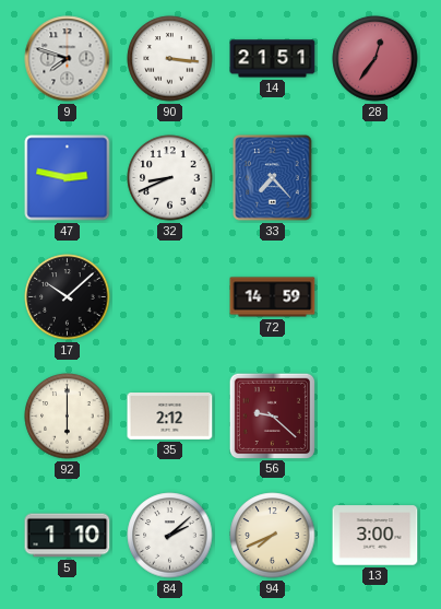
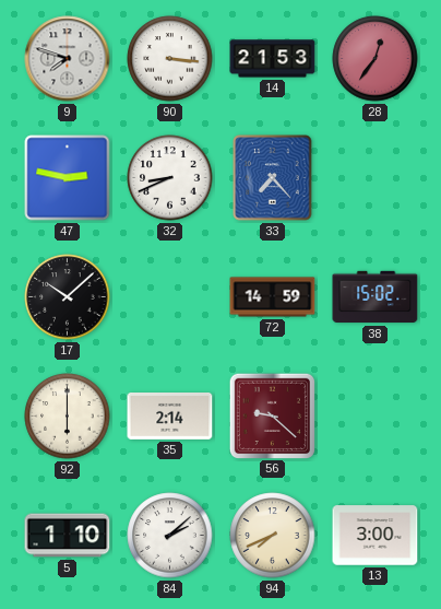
14: 21:51 -> 21:53
38: none -> 15:02
35: 2:12 -> 2:14
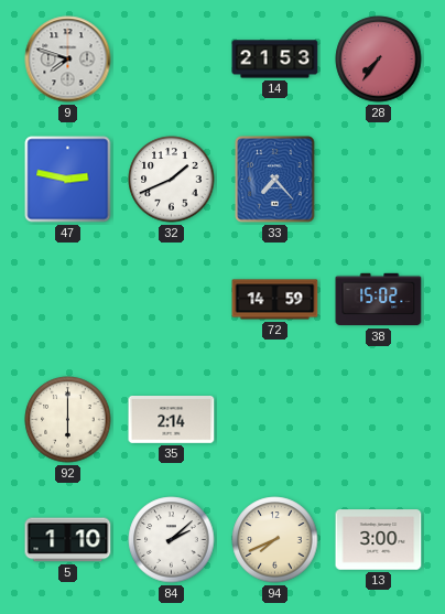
90: 3:16 -> none
28: 12:36 -> 7:36
32: 8:41 -> 1:41
17: 10:08 -> none
56: 9:22 -> none
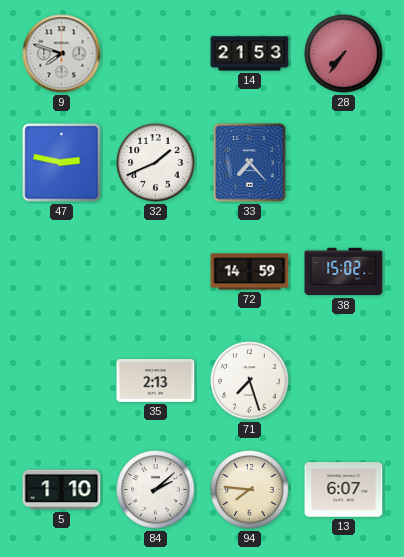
92: 6:00 -> none
35: 2:14 -> 2:13
71: none -> 7:27
94: 7:41 -> 7:46
13: 3:00 -> 6:07
